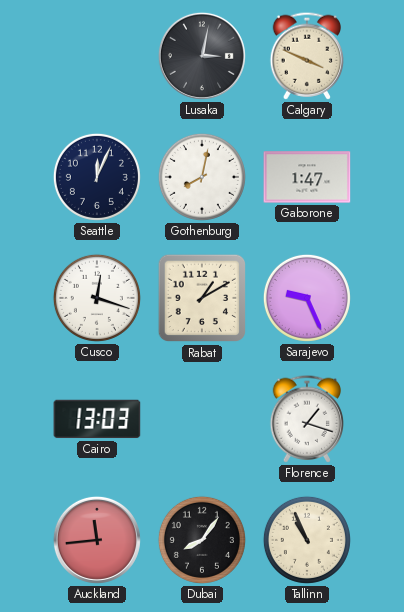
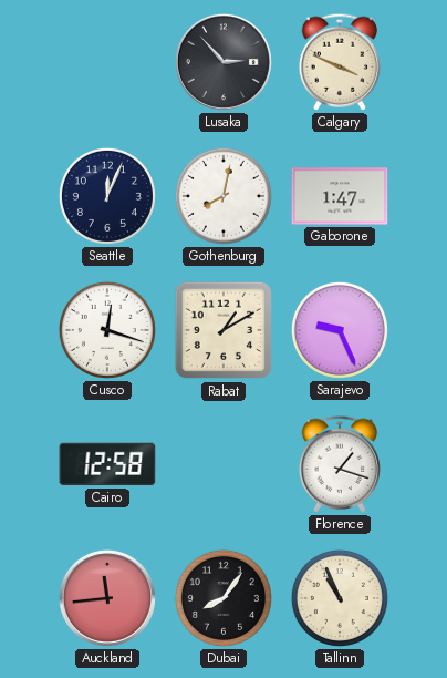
Lusaka: 3:02 -> 2:53
Cairo: 13:03 -> 12:58
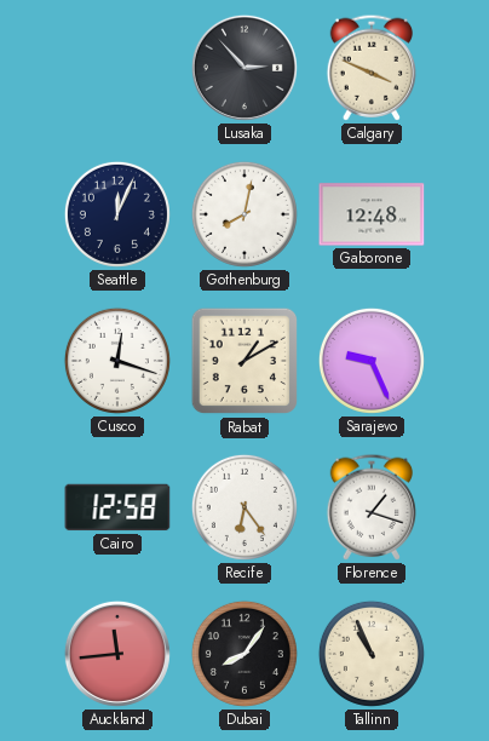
Gaborone: 1:47 -> 12:48
Recife: none -> 6:24
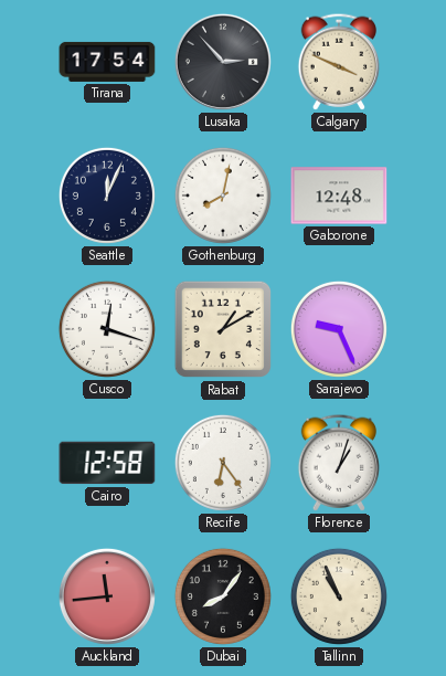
Tirana: none -> 17:54
Florence: 1:18 -> 1:03
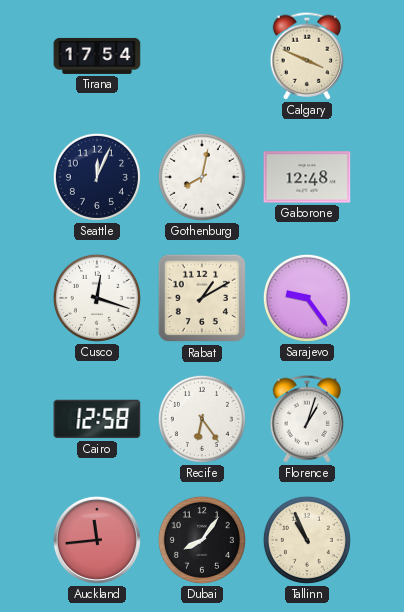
Lusaka: 2:53 -> none
Sarajevo: 9:26 -> 9:24
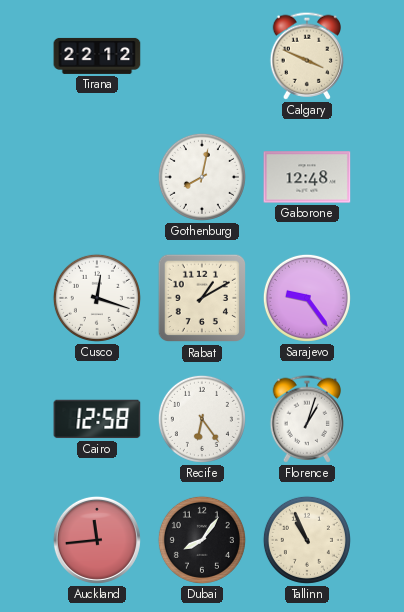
Tirana: 17:54 -> 22:12
Seattle: 12:04 -> none
